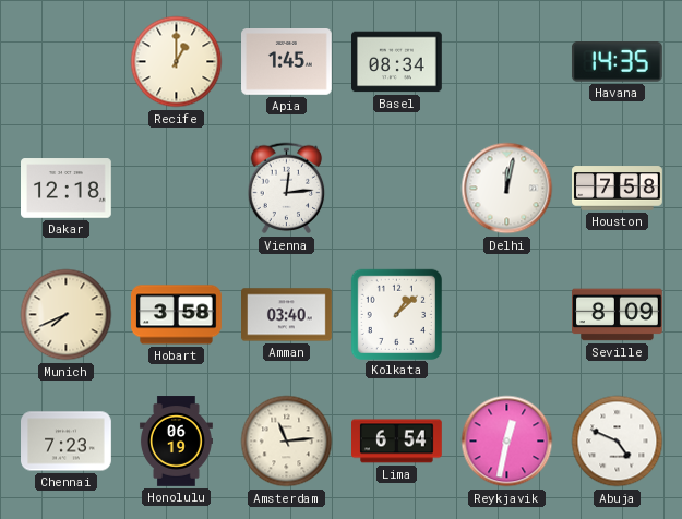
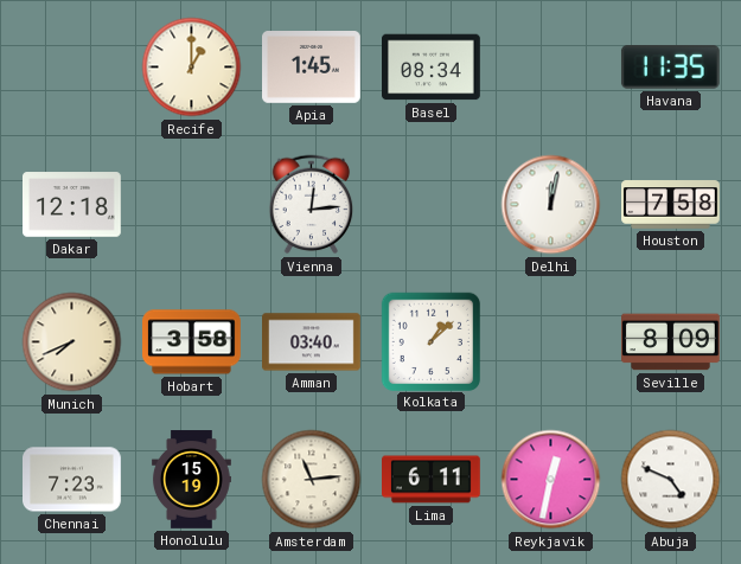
Havana: 14:35 -> 11:35
Honolulu: 06:19 -> 15:19
Lima: 6:54 -> 6:11
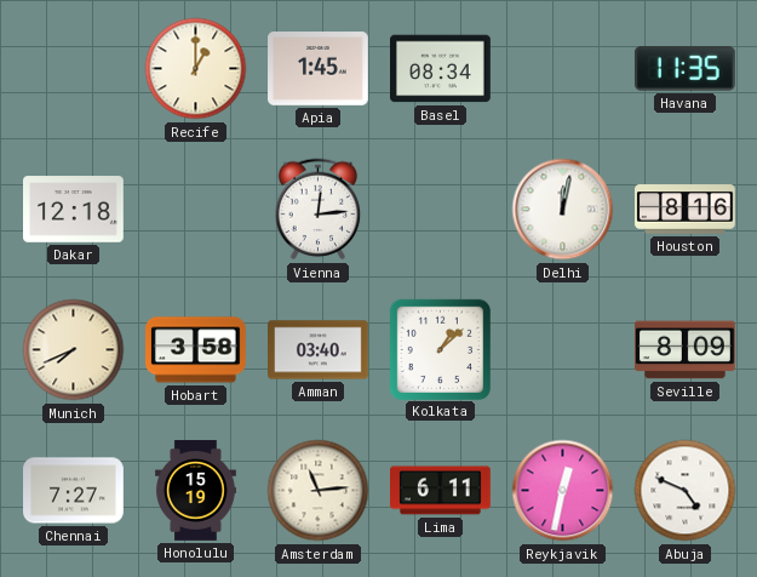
Houston: 7:58 -> 8:16
Chennai: 7:23 -> 7:27
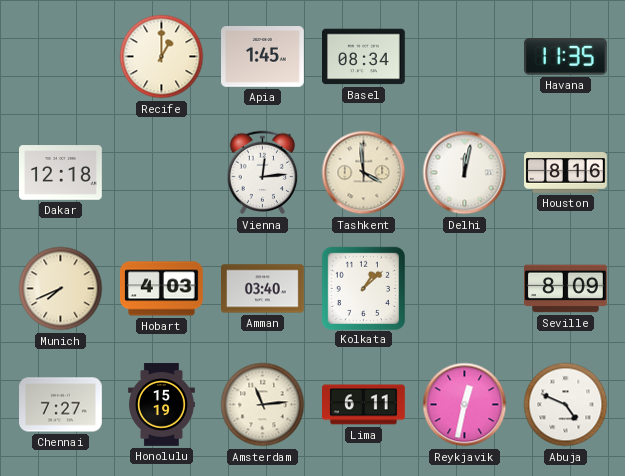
Tashkent: none -> 3:59
Hobart: 3:58 -> 4:03
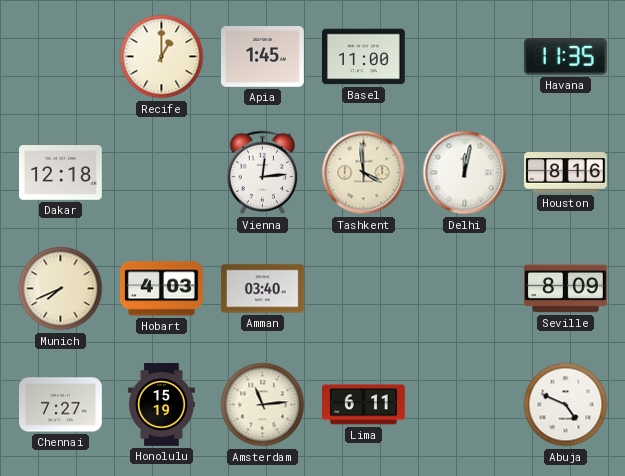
Basel: 08:34 -> 11:00
Kolkata: 1:08 -> none
Reykjavik: 12:32 -> none
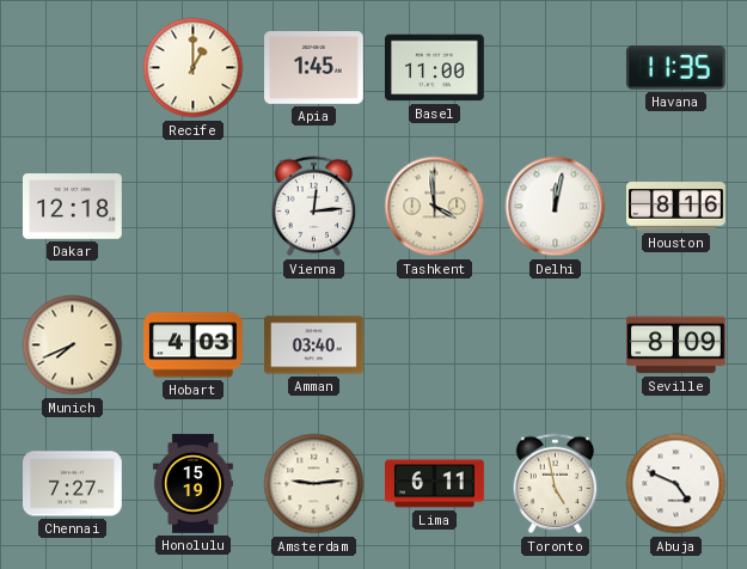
Amsterdam: 11:14 -> 9:14
Toronto: none -> 4:58
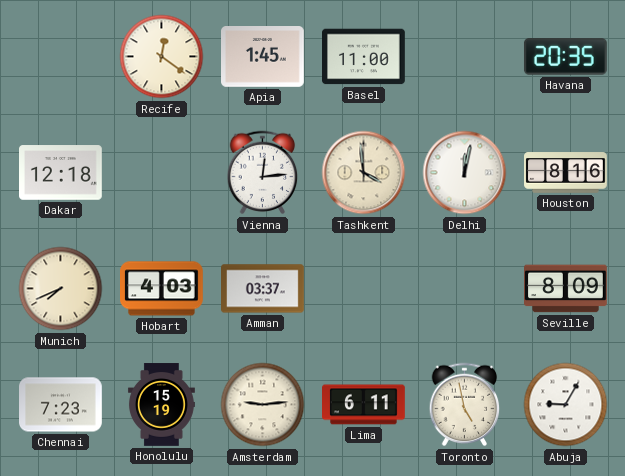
Recife: 1:00 -> 12:21
Havana: 11:35 -> 20:35
Amman: 03:40 -> 03:37
Chennai: 7:27 -> 7:23
Abuja: 4:49 -> 9:05
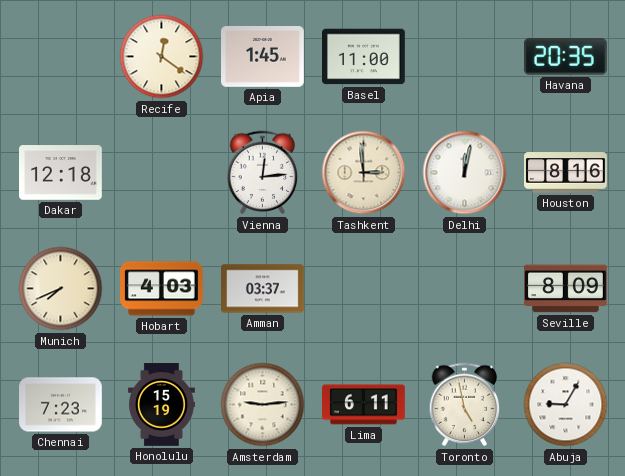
Tashkent: 3:59 -> 2:59
